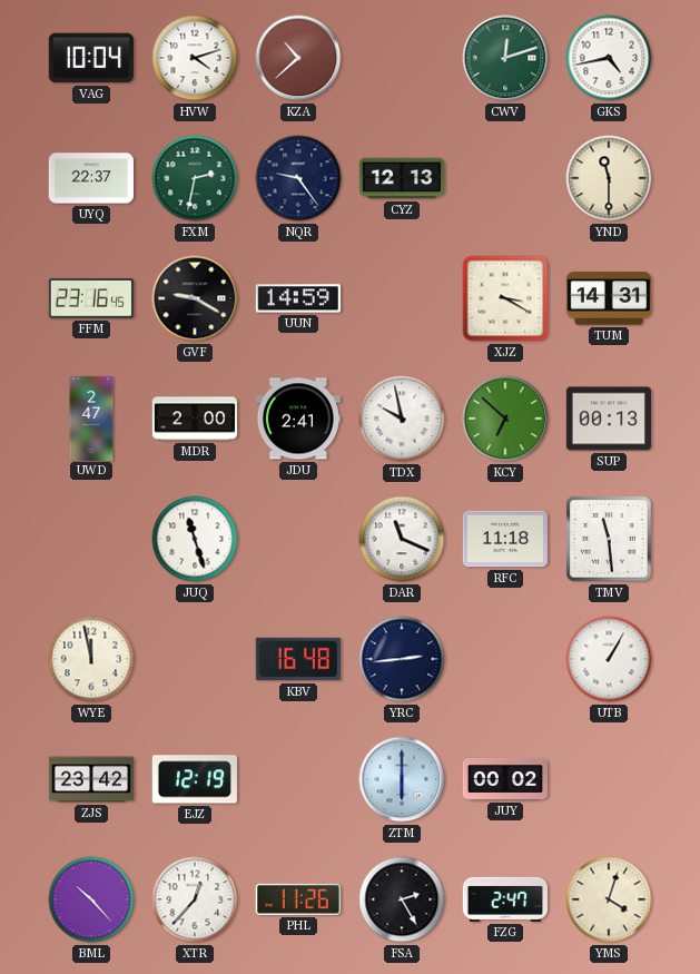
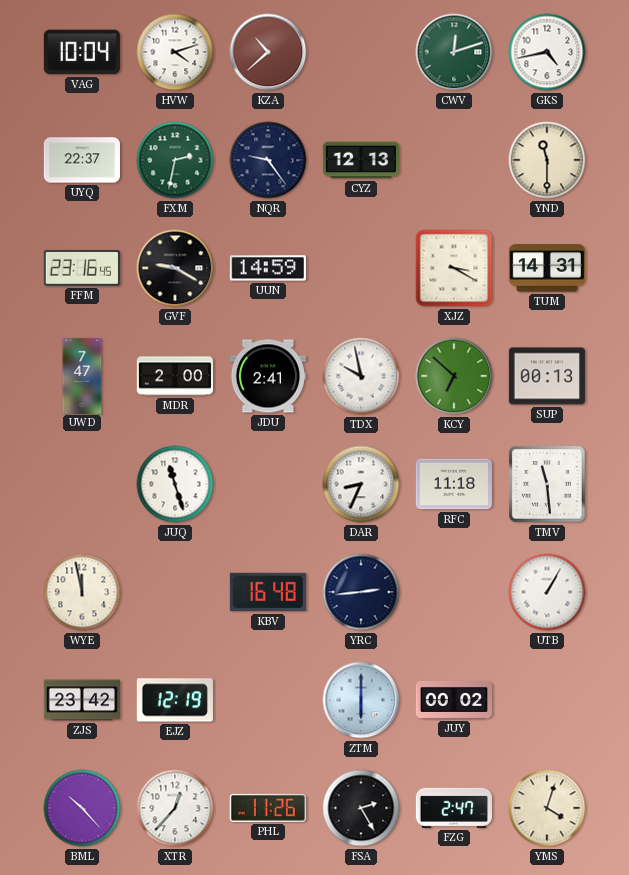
UWD: 2:47 -> 7:47
DAR: 11:19 -> 8:34
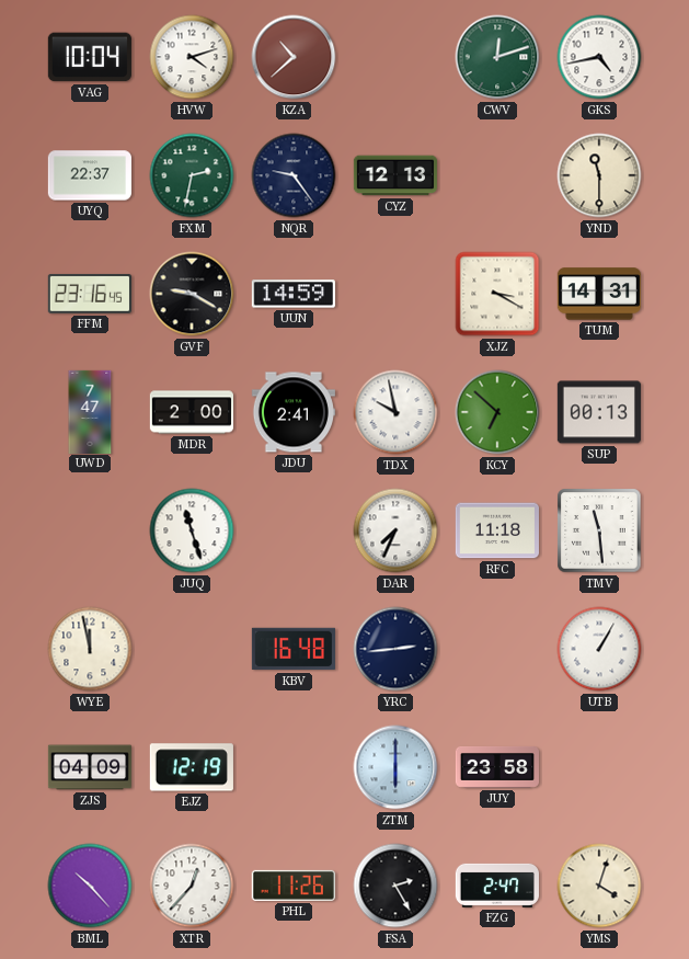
DAR: 8:34 -> 7:34
ZJS: 23:42 -> 04:09
JUY: 00:02 -> 23:58
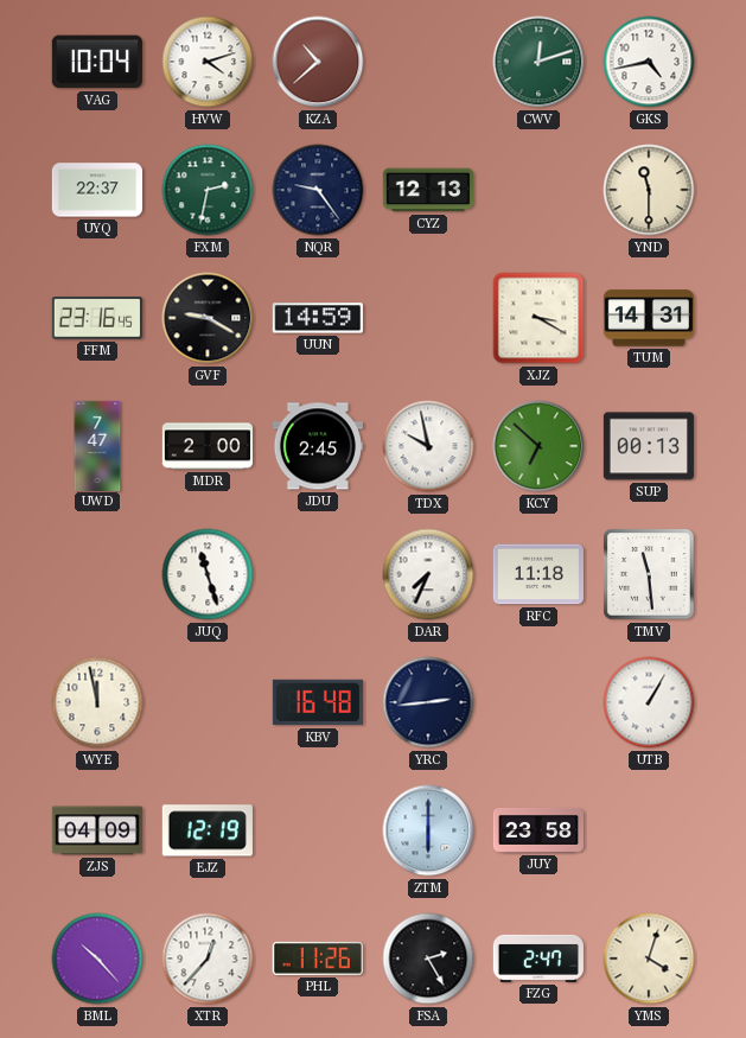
JDU: 2:41 -> 2:45
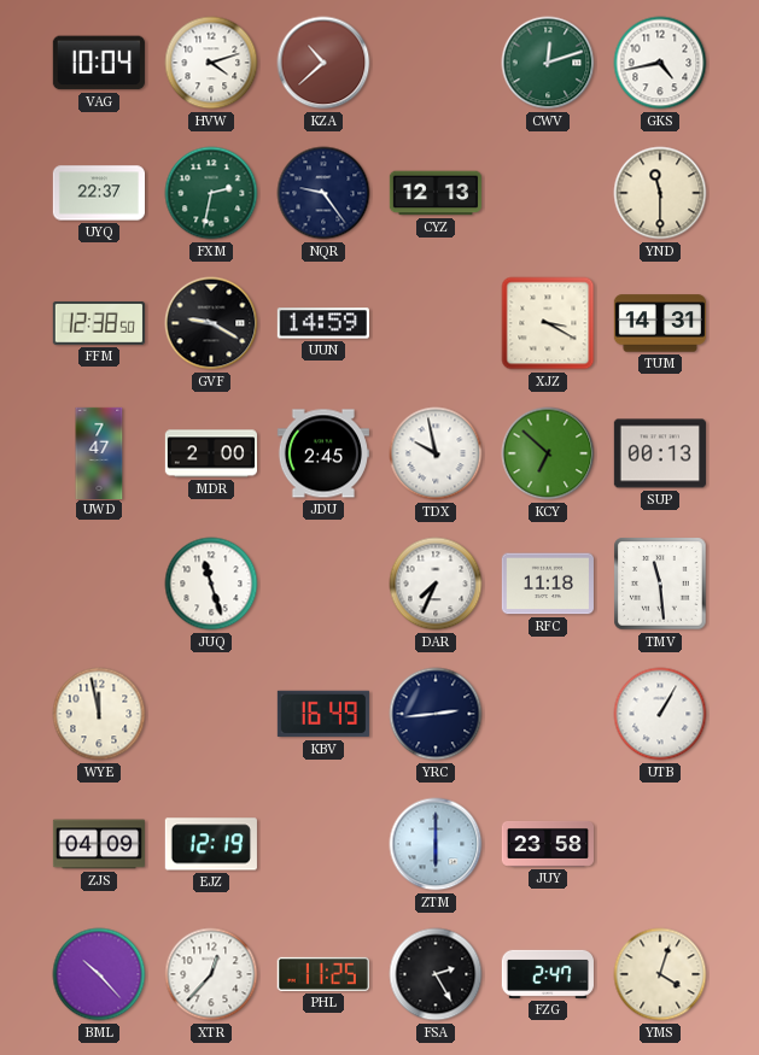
FFM: 23:16 -> 12:38
KBV: 16:48 -> 16:49
PHL: 11:26 -> 11:25
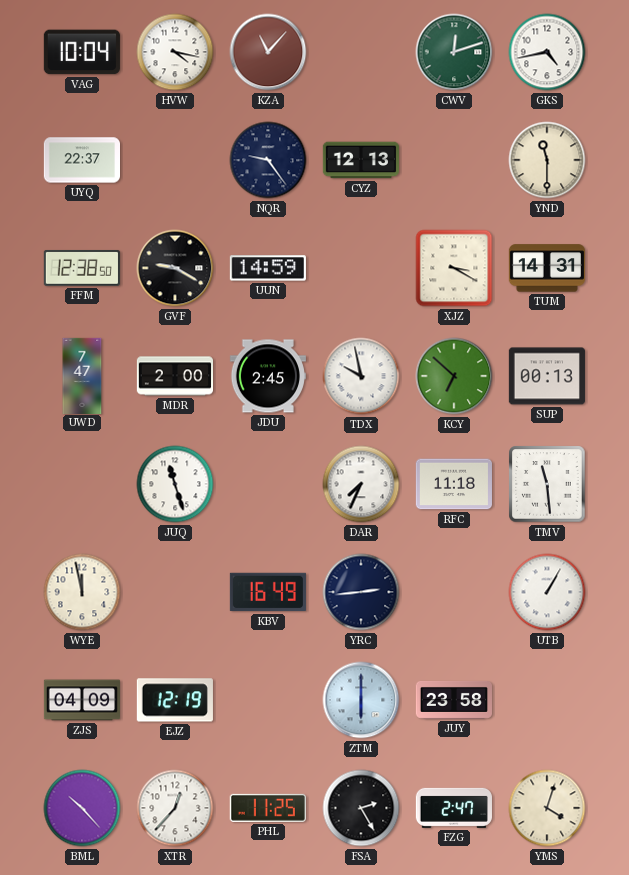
HVW: 4:12 -> 4:17
KZA: 10:38 -> 11:07
FXM: 2:32 -> none
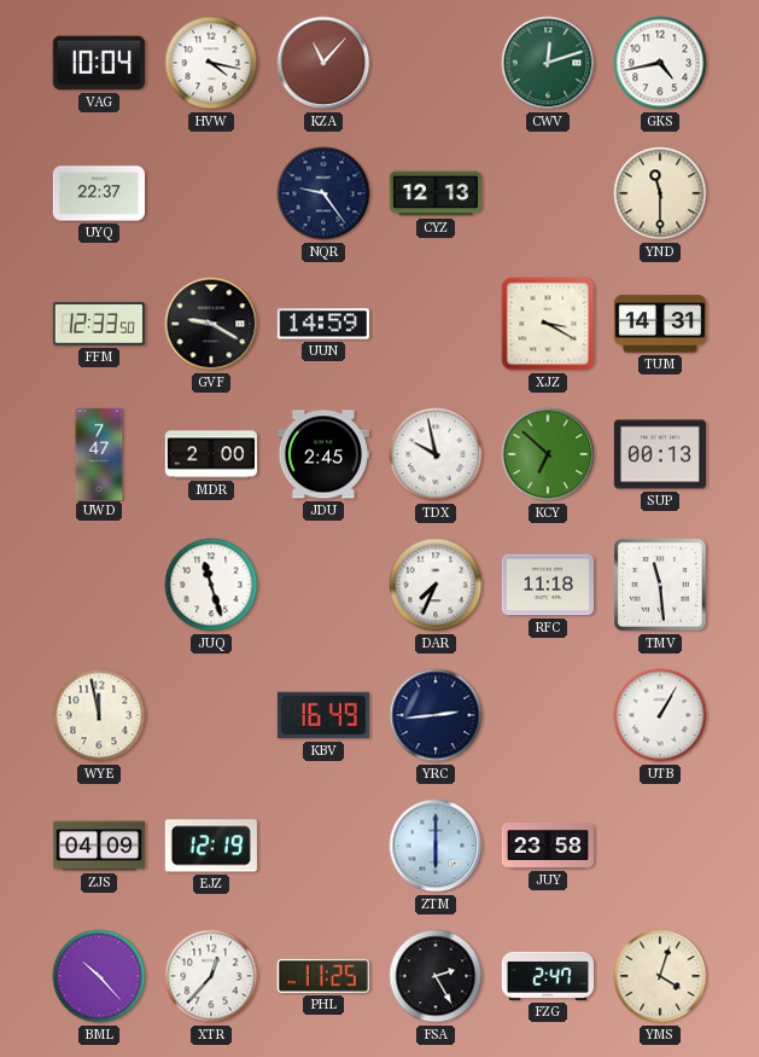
FFM: 12:38 -> 12:33
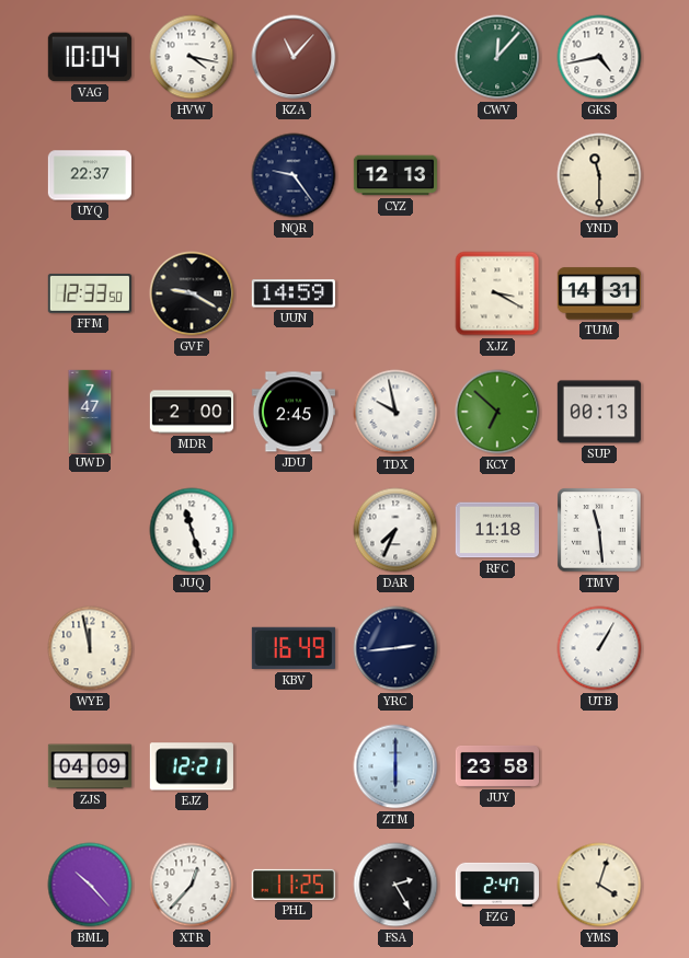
CWV: 12:12 -> 12:07
EJZ: 12:19 -> 12:21
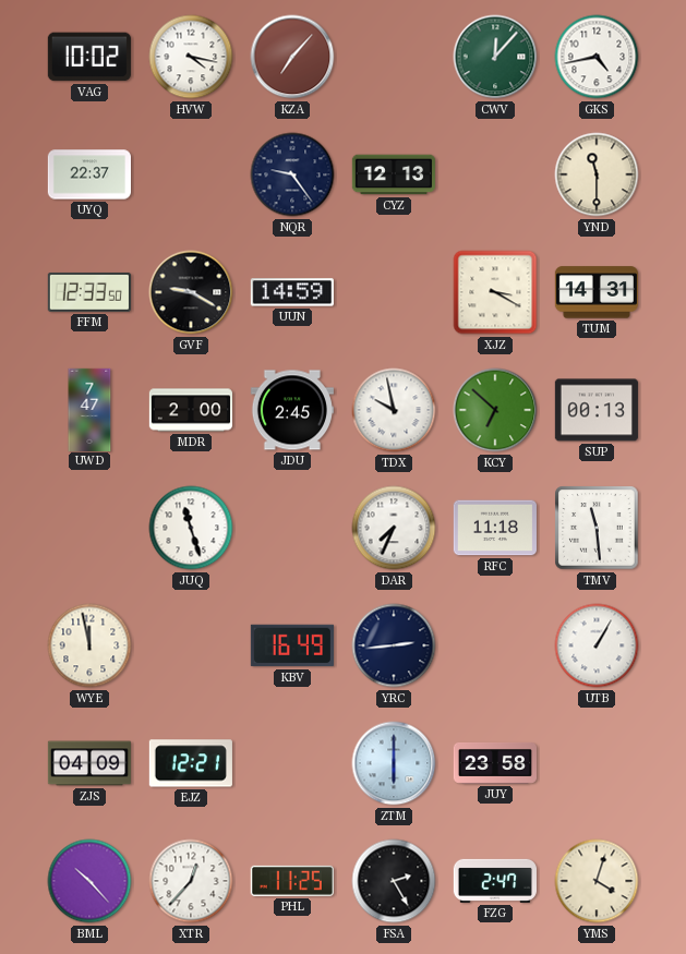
VAG: 10:04 -> 10:02
KZA: 11:07 -> 7:07
